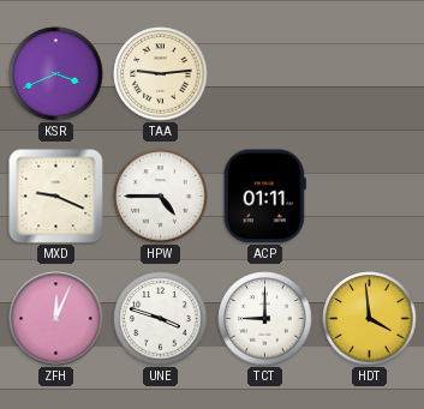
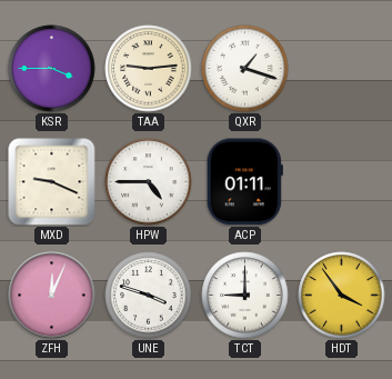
KSR: 3:41 -> 3:45
QXR: none -> 1:18
HDT: 3:59 -> 3:54
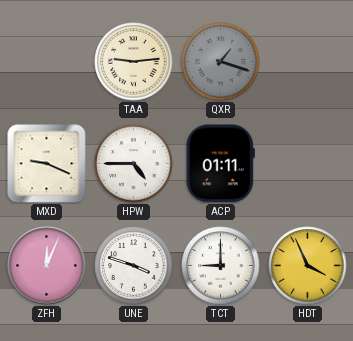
KSR: 3:45 -> none
QXR dial: white -> grey
HDT: 3:54 -> 3:56
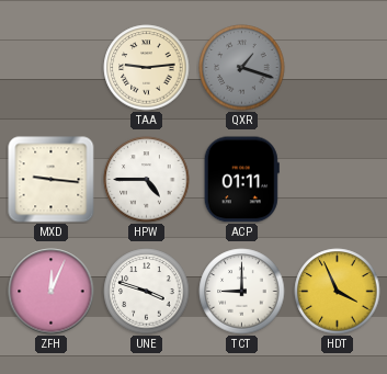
MXD: 9:19 -> 9:16
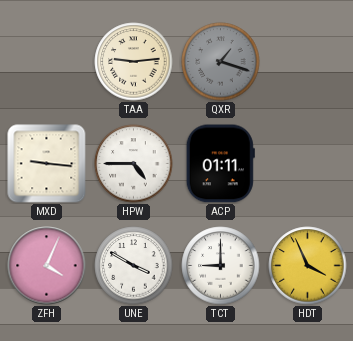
ZFH: 12:04 -> 4:04
UNE: 3:48 -> 3:50
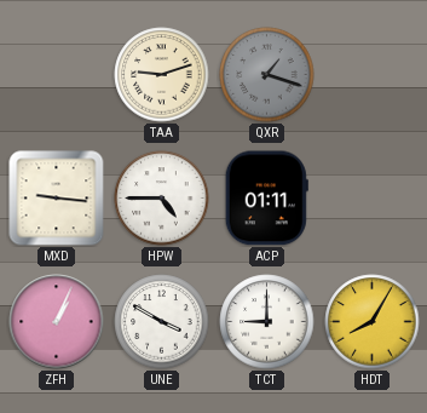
TAA: 9:14 -> 9:12
ZFH: 4:04 -> 1:04
HDT: 3:56 -> 8:05
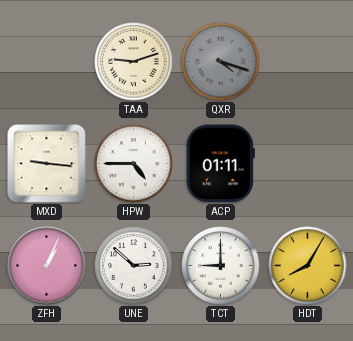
QXR: 1:18 -> 4:18
UNE: 3:50 -> 2:52
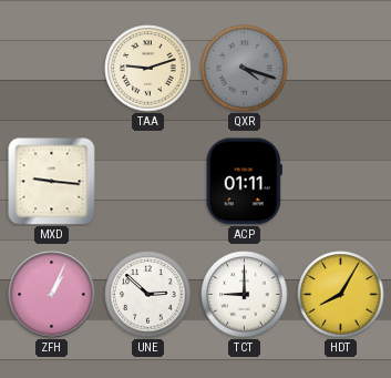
HPW: 4:45 -> none
